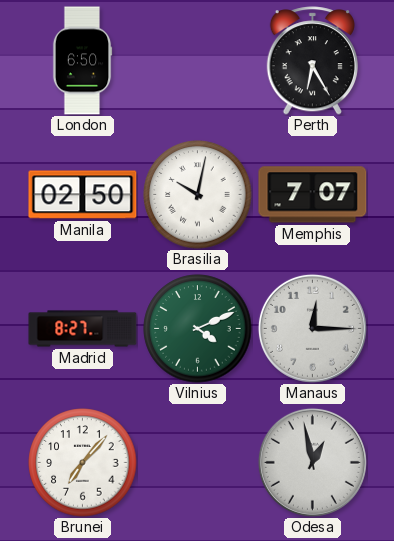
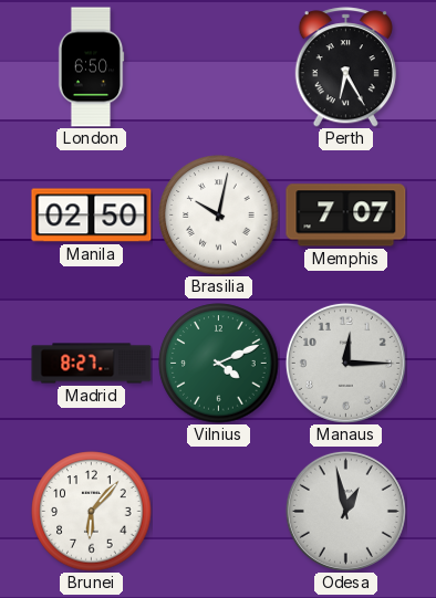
Brunei: 7:07 -> 6:07
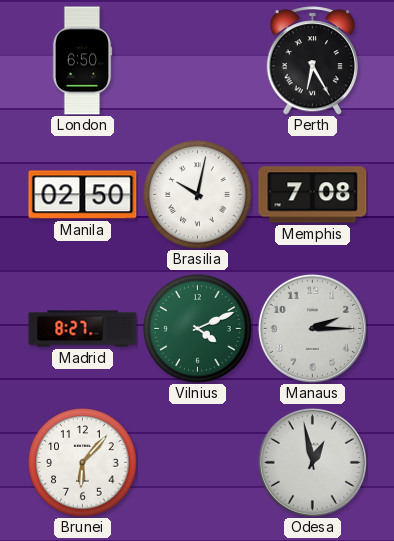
Memphis: 7:07 -> 7:08
Manaus: 12:15 -> 2:15
